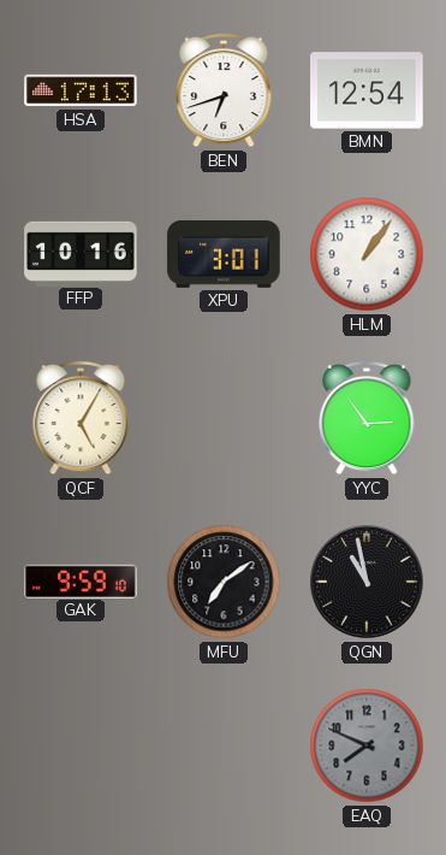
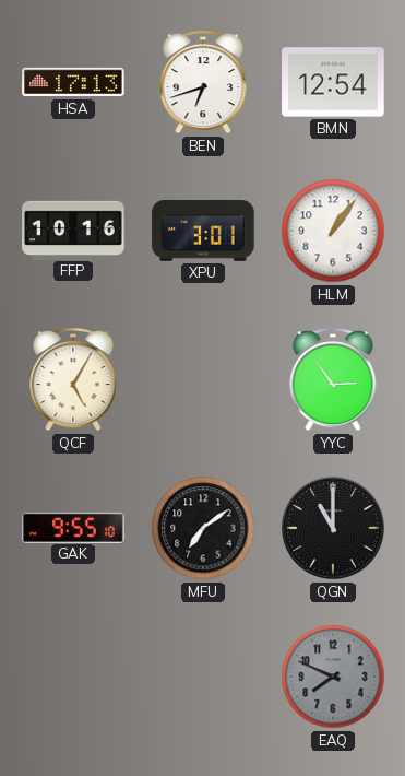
GAK: 9:59 -> 9:55
QGN: 10:58 -> 11:00
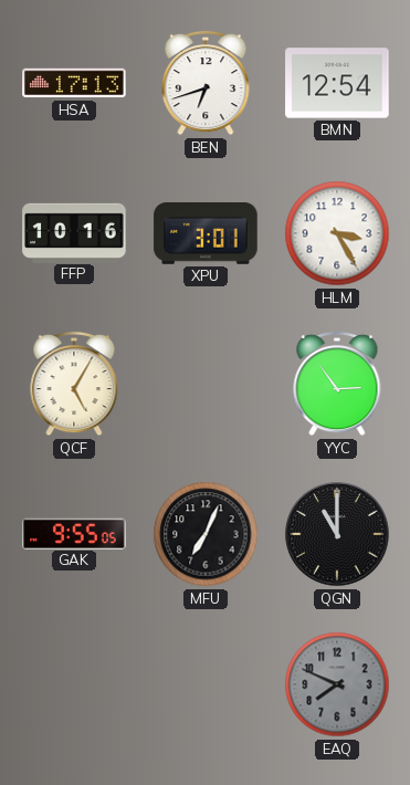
HLM: 1:06 -> 3:25
GAK: 9:55:10 -> 9:55:05
MFU: 7:09 -> 7:04
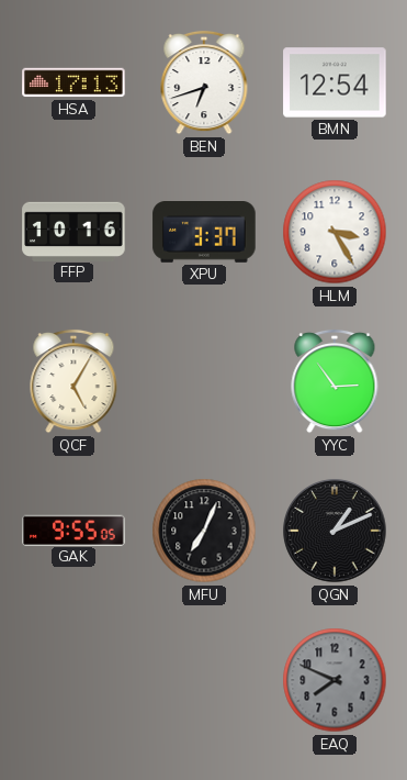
XPU: 3:01 -> 3:37
QGN: 11:00 -> 1:11
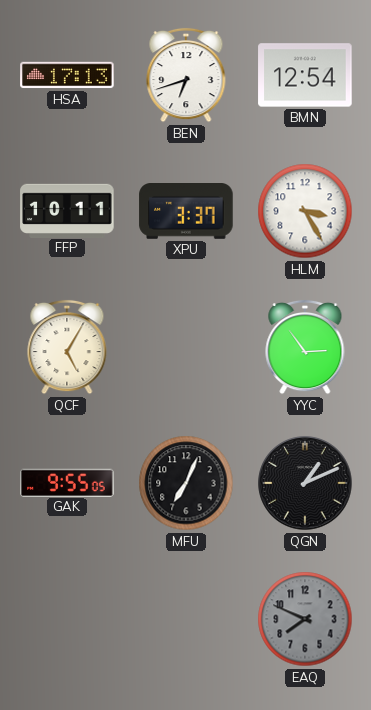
FFP: 10:16 -> 10:11
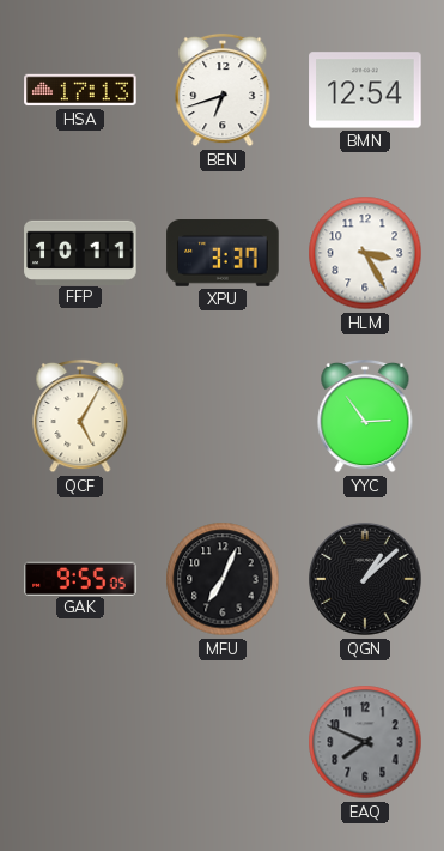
QGN: 1:11 -> 1:08
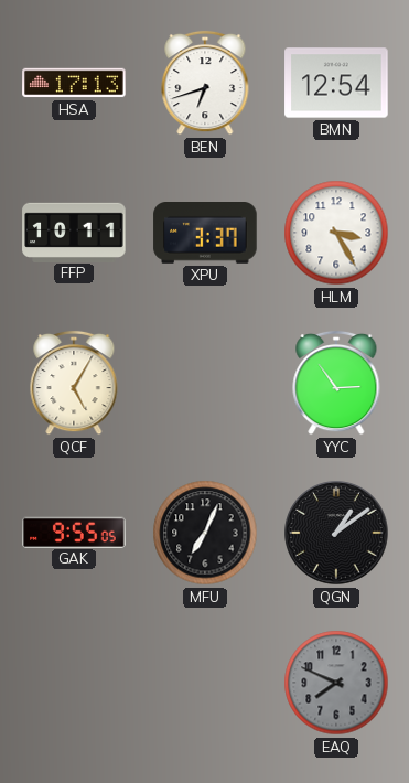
QGN: 1:08 -> 1:09
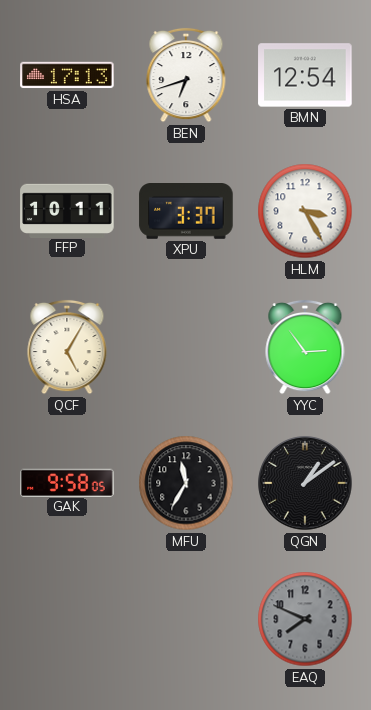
GAK: 9:55 -> 9:58
MFU: 7:04 -> 11:35
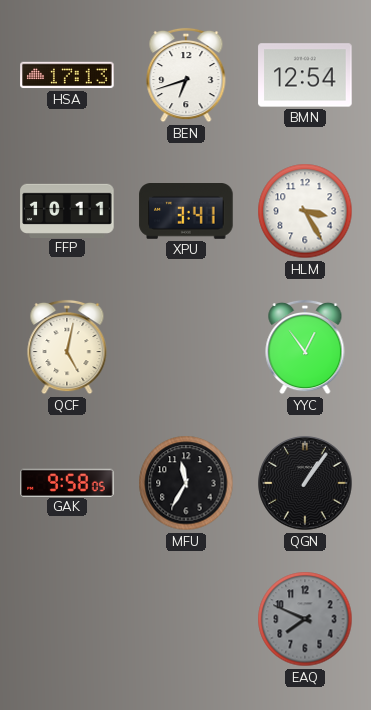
XPU: 3:37 -> 3:41
QCF: 5:05 -> 5:02
YYC: 2:54 -> 12:54
QGN: 1:09 -> 1:06
